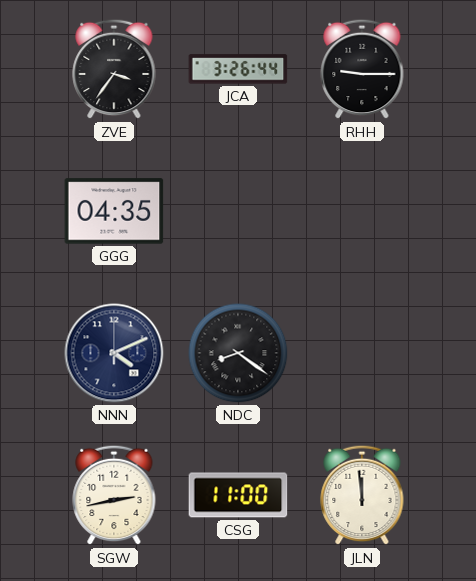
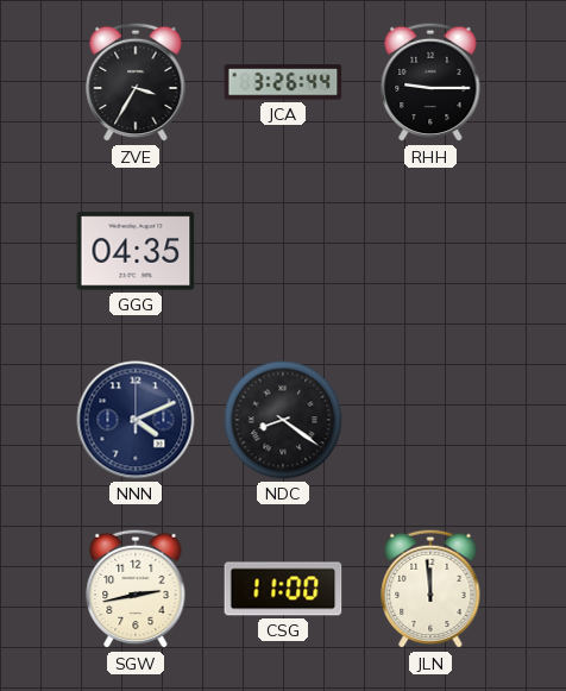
ZVE: 3:36 -> 3:35
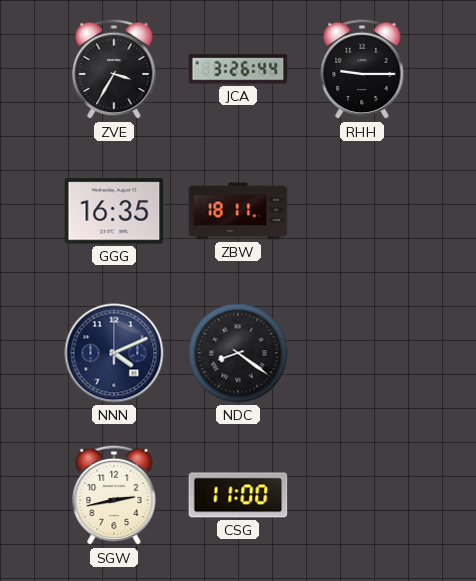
GGG: 04:35 -> 16:35
ZBW: none -> 18:11
JLN: 11:59 -> none
